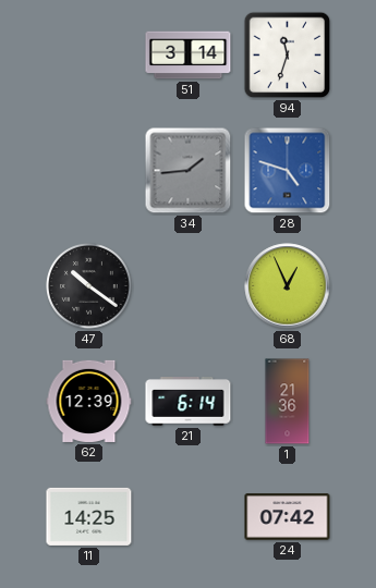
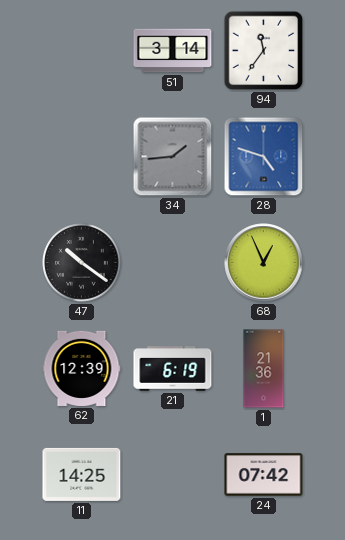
94: 11:33 -> 11:36
21: 6:14 -> 6:19
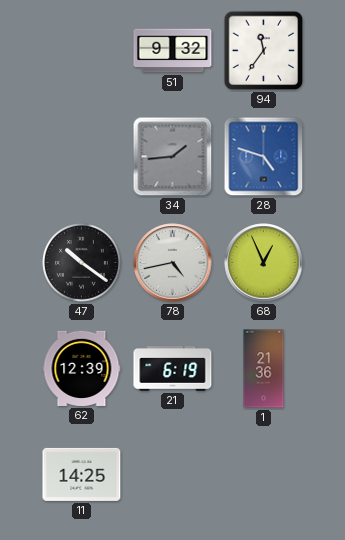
51: 3:14 -> 9:32
78: none -> 4:43
24: 07:42 -> none
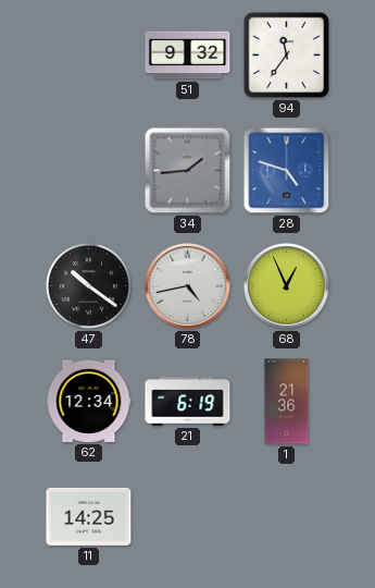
62: 12:39 -> 12:34
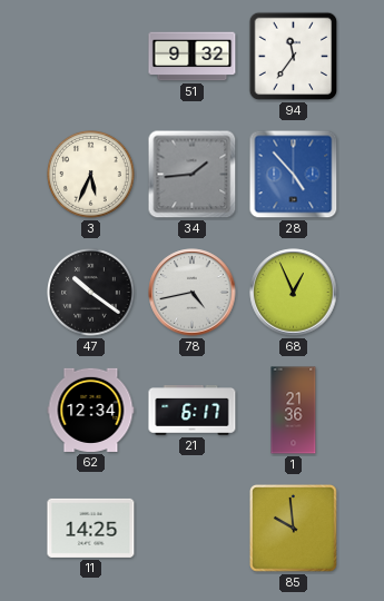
3: none -> 5:34
28: 4:48 -> 4:53
21: 6:19 -> 6:17
85: none -> 9:59
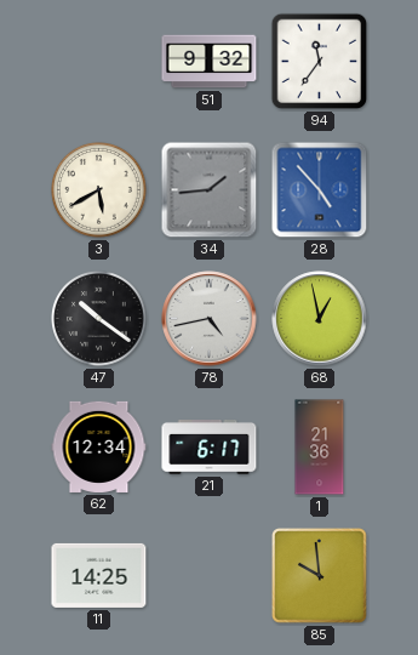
3: 5:34 -> 5:40
68: 12:56 -> 12:58
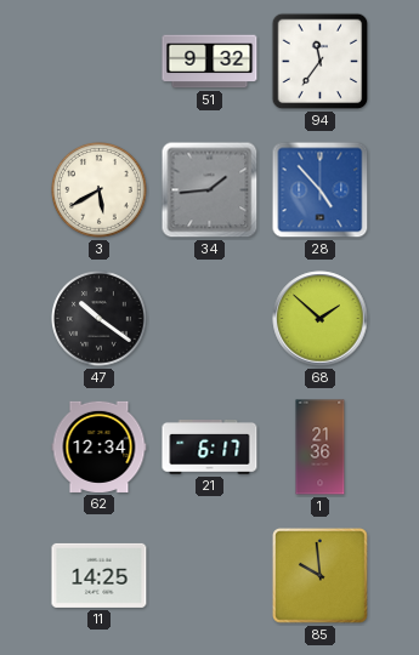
78: 4:43 -> none
68: 12:58 -> 1:52
